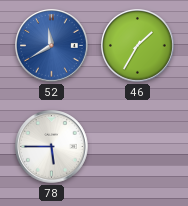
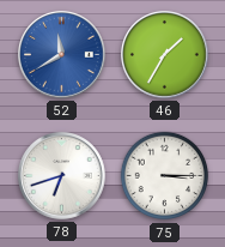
78: 5:45 -> 6:42
75: none -> 3:15
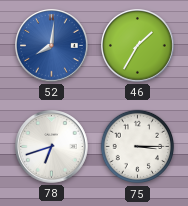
52: 11:40 -> 8:01
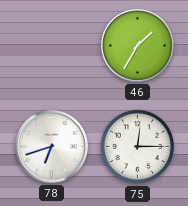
52: 8:01 -> none
75: 3:15 -> 12:15
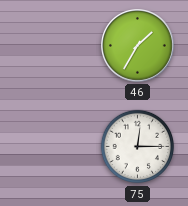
78: 6:42 -> none
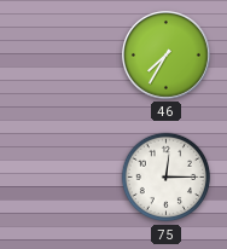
46: 1:35 -> 7:35
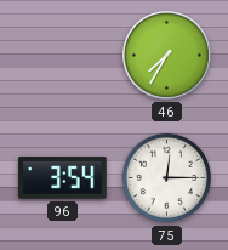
96: none -> 3:54
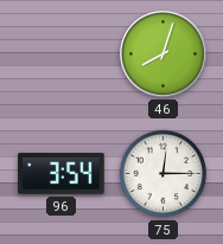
46: 7:35 -> 8:03
